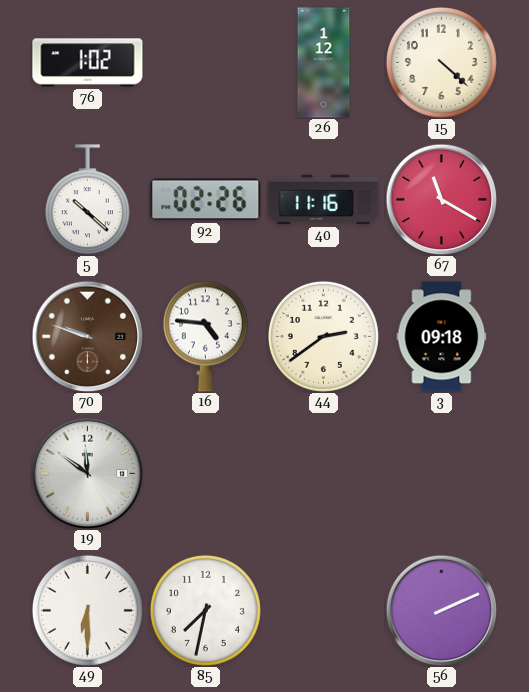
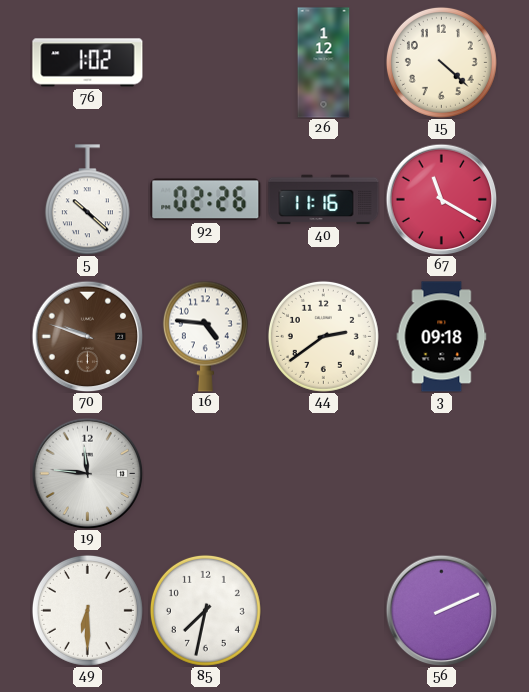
19: 11:51 -> 11:46
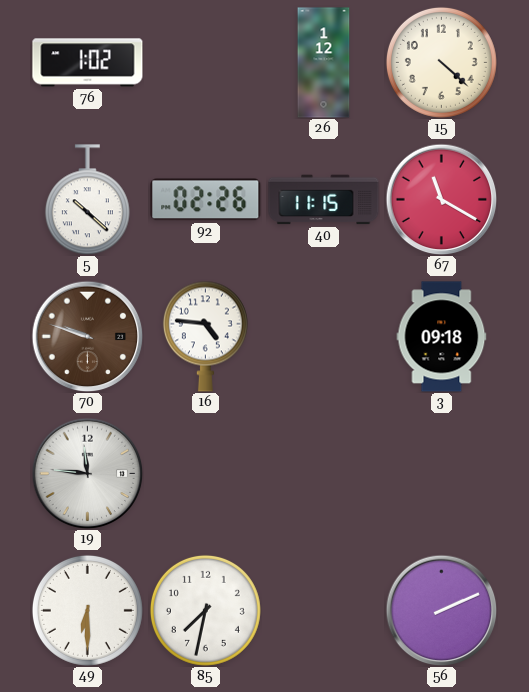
40: 11:16 -> 11:15
44: 2:39 -> none
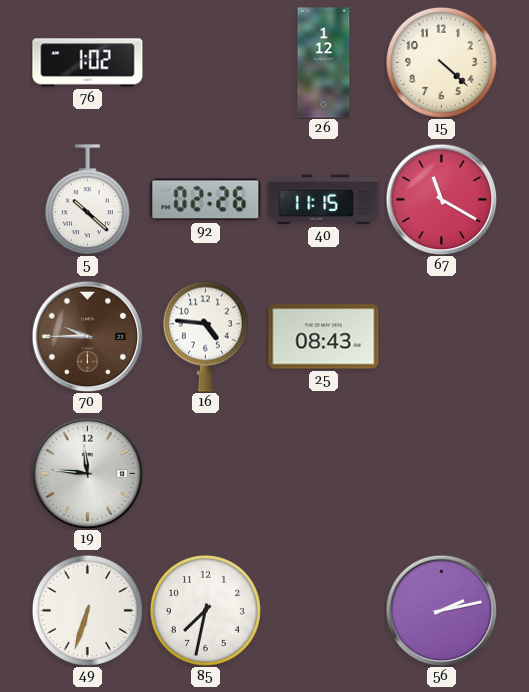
70: 9:48 -> 9:45
25: none -> 08:43
3: 09:18 -> none
49: 6:30 -> 6:33
56: 2:11 -> 2:13
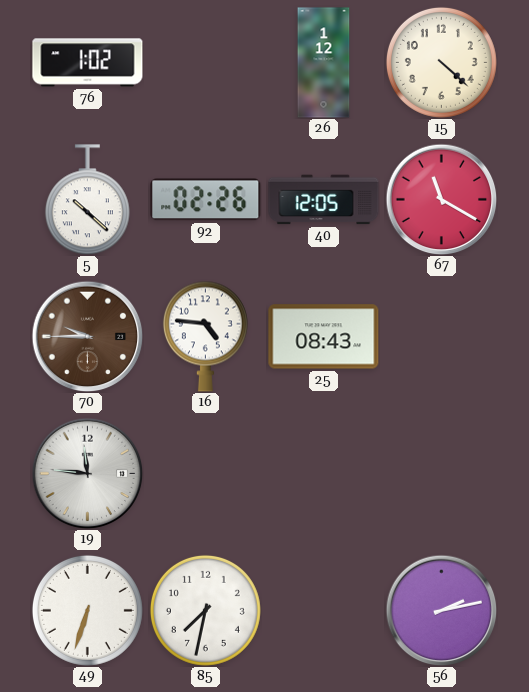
40: 11:15 -> 12:05
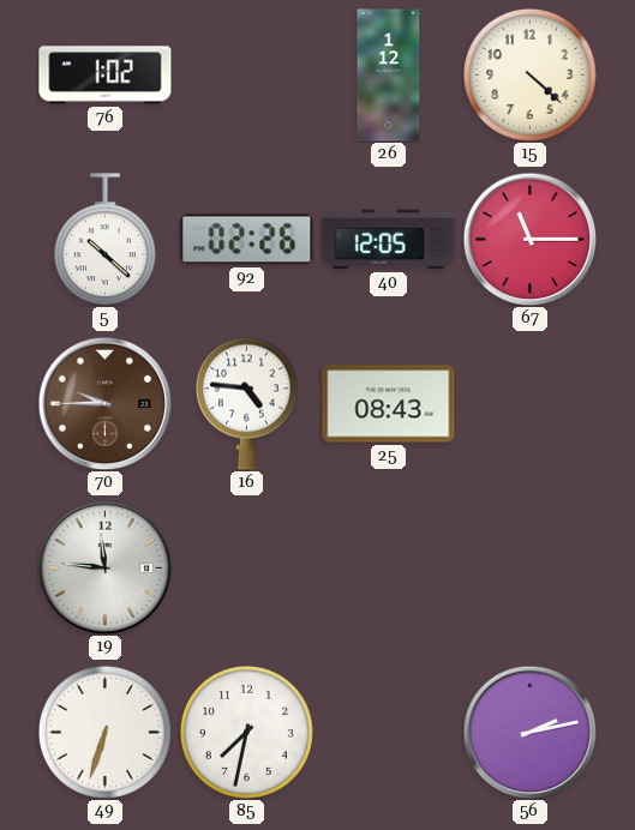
67: 11:20 -> 11:15
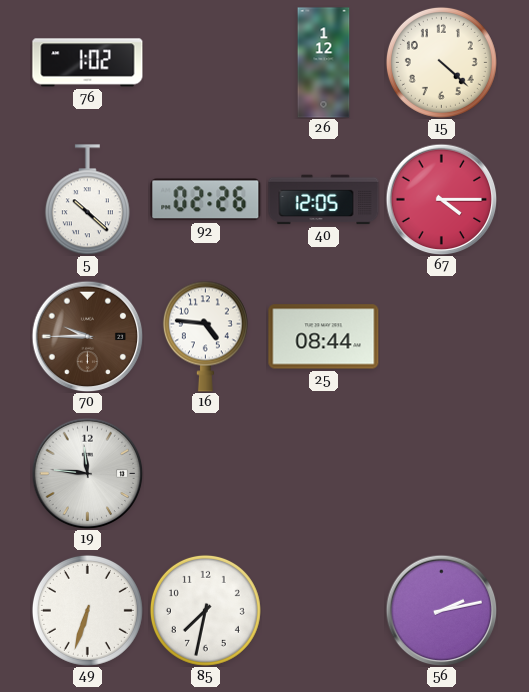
67: 11:15 -> 4:15
25: 08:43 -> 08:44
